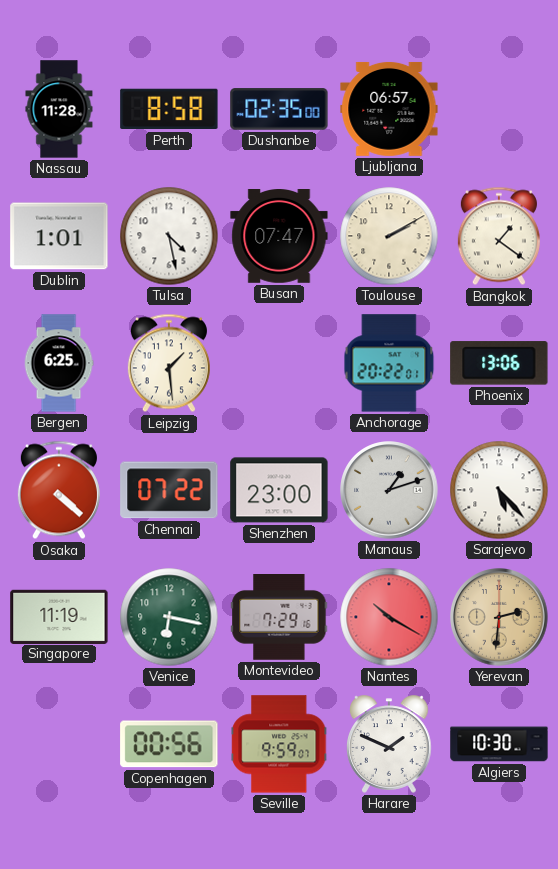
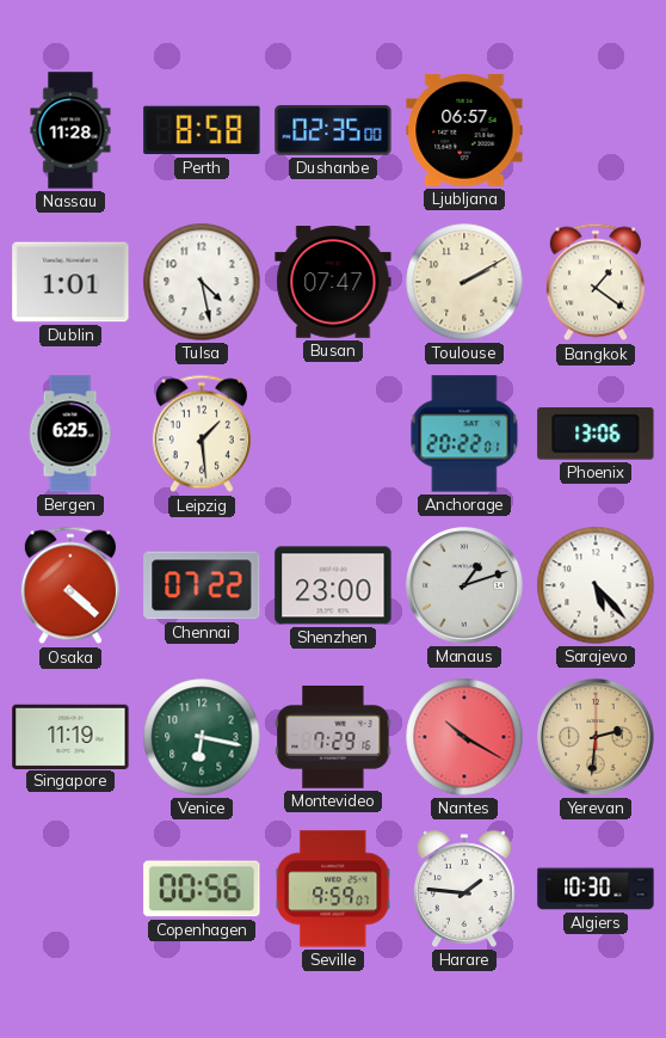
Harare: 1:49 -> 1:46
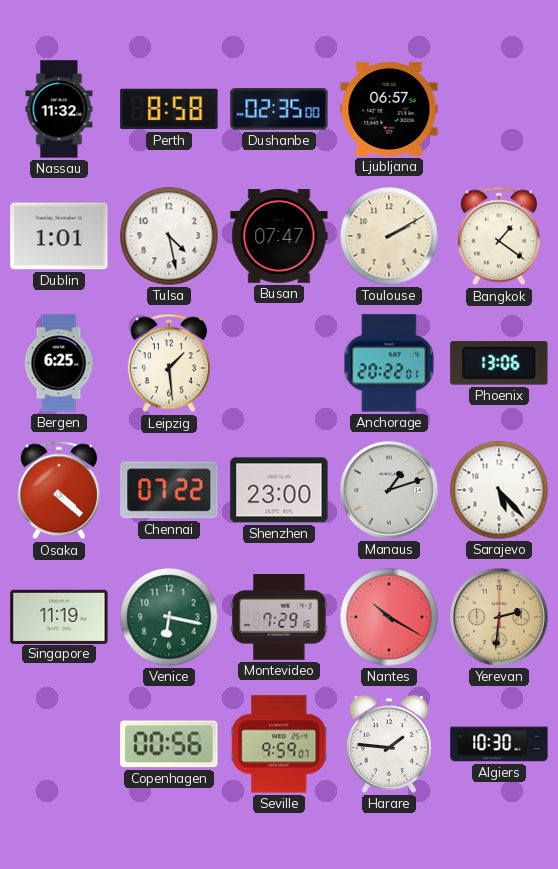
Nassau: 11:28 -> 11:32
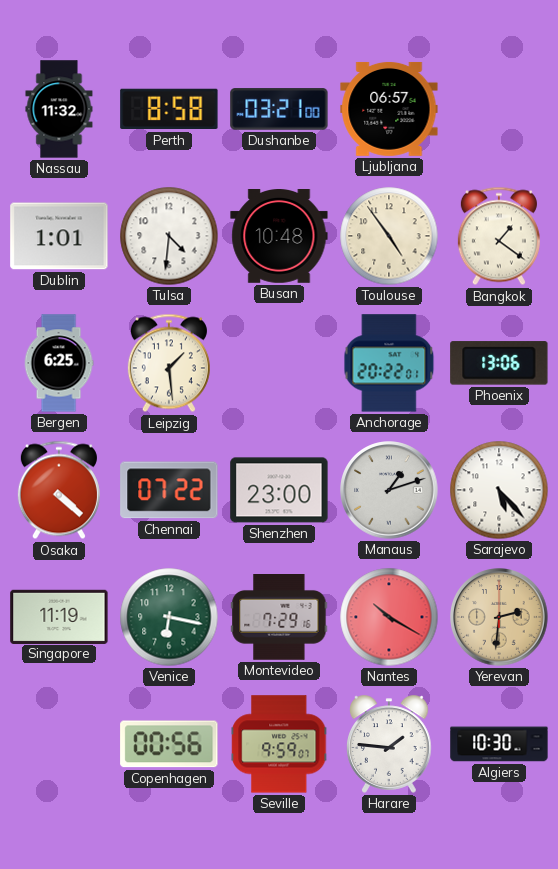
Dushanbe: 02:35 -> 03:21
Tulsa: 4:28 -> 4:31
Busan: 07:47 -> 10:48
Toulouse: 2:10 -> 4:54
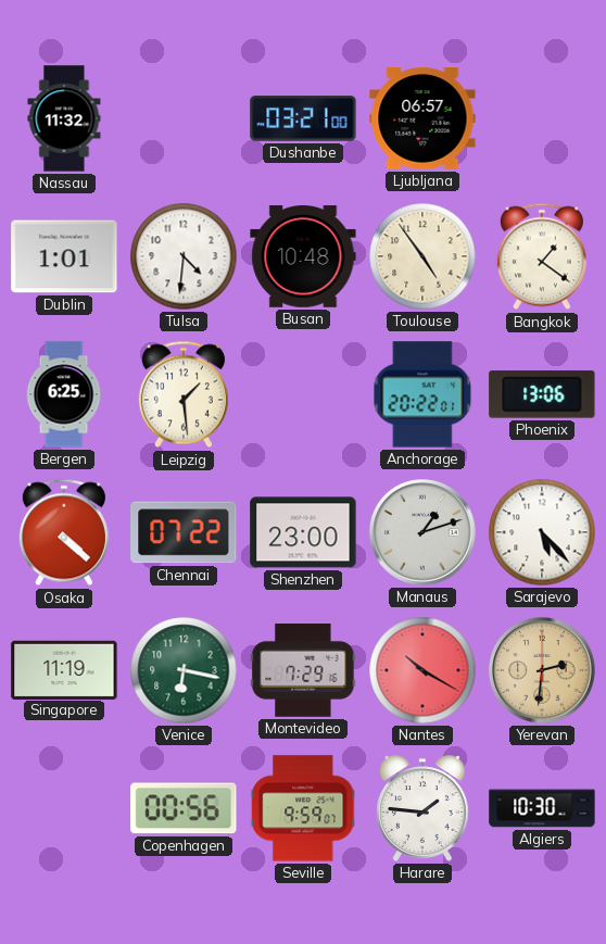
Perth: 8:58 -> none
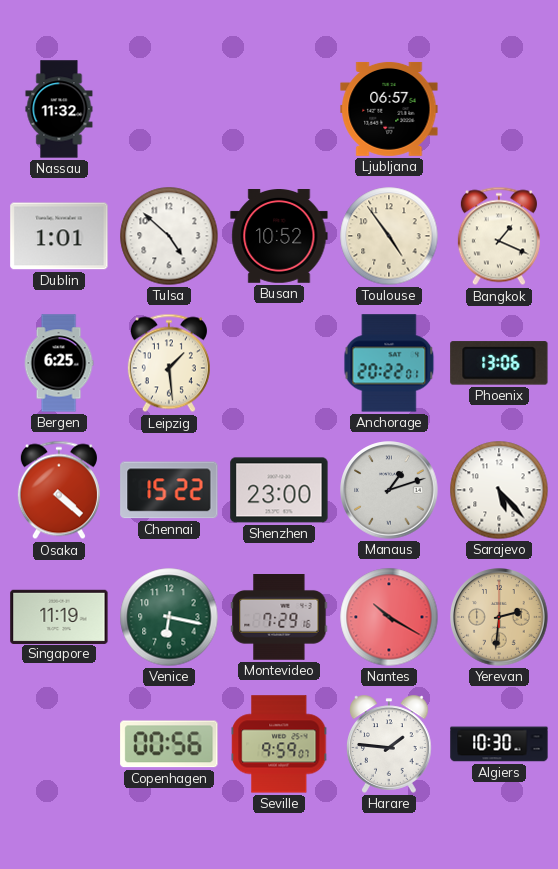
Dushanbe: 03:21 -> none
Tulsa: 4:31 -> 4:52
Busan: 10:48 -> 10:52
Bangkok: 1:21 -> 1:19
Chennai: 07:22 -> 15:22
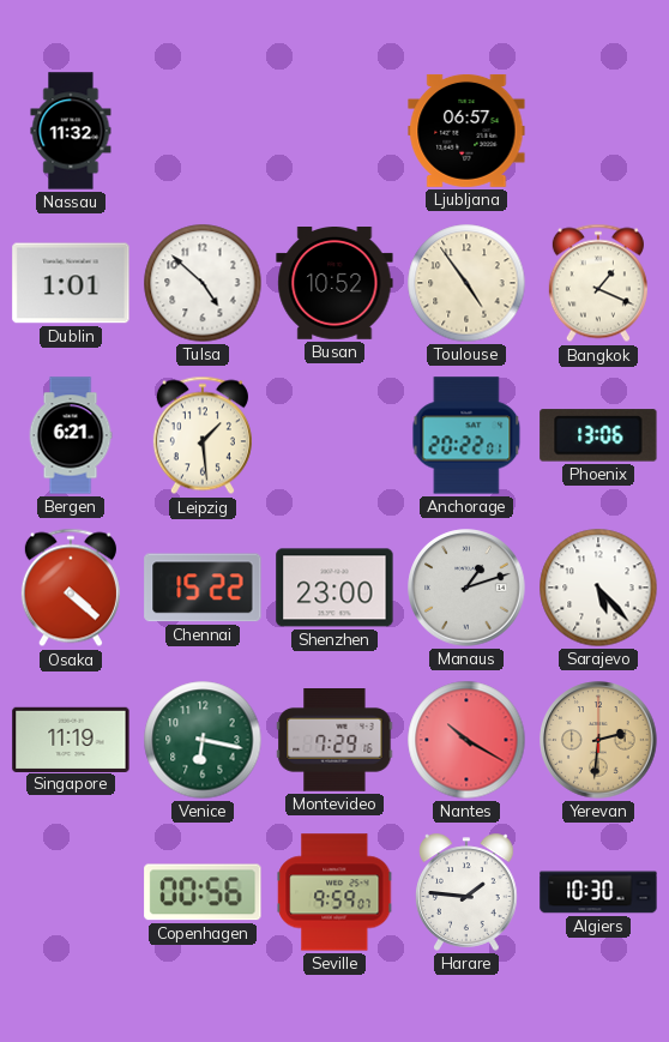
Bergen: 6:25 -> 6:21
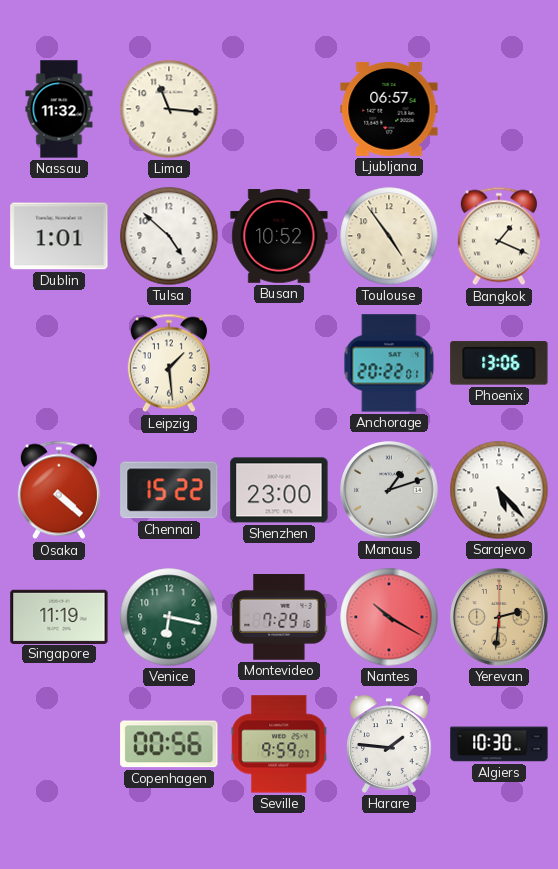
Lima: none -> 11:16
Bergen: 6:21 -> none
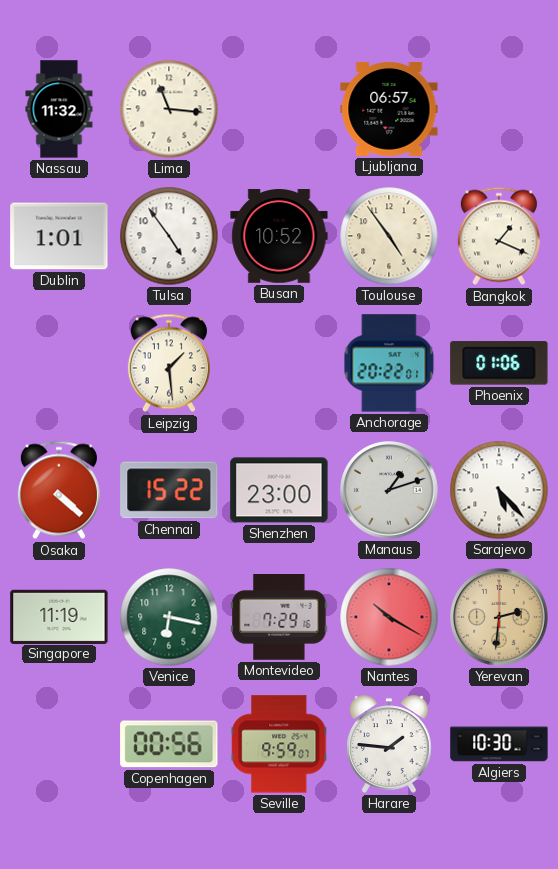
Tulsa: 4:52 -> 4:54
Phoenix: 13:06 -> 01:06
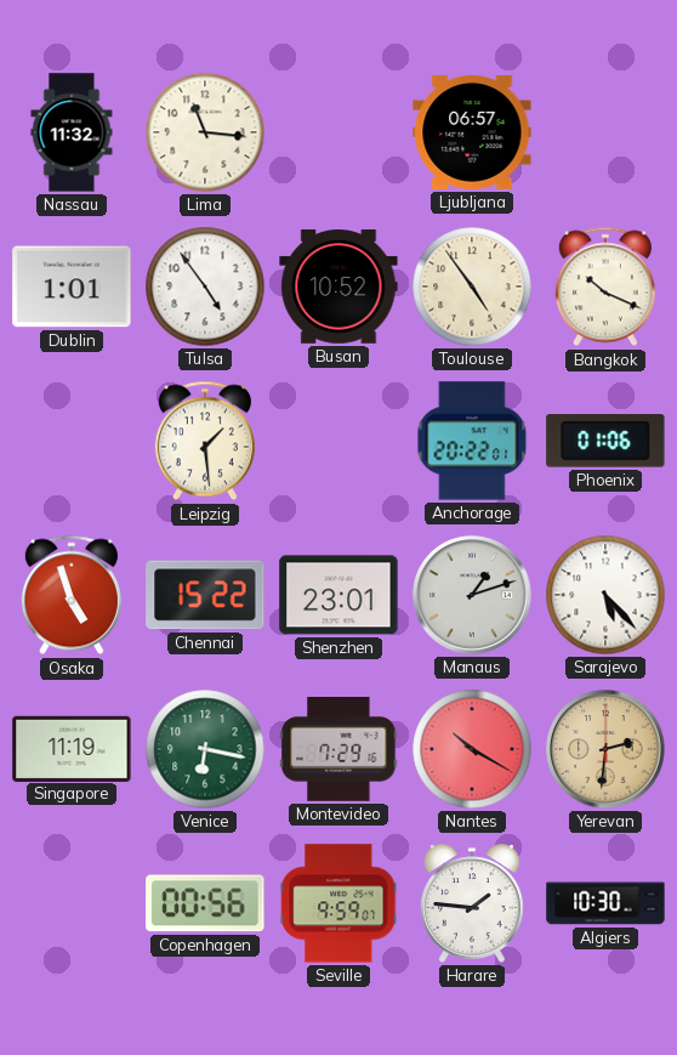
Bangkok: 1:19 -> 10:19
Osaka: 4:22 -> 4:57
Shenzhen: 23:00 -> 23:01
